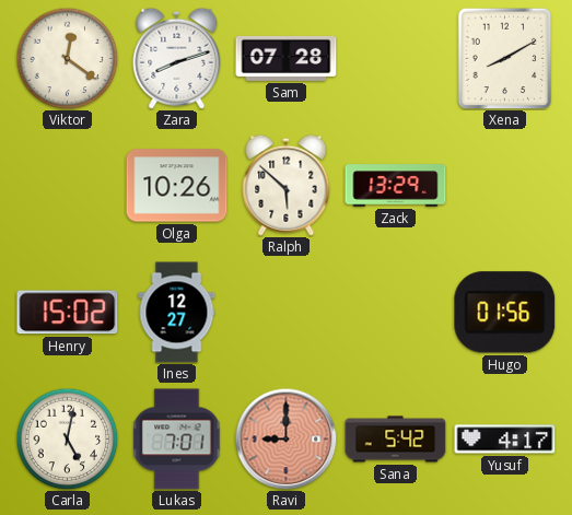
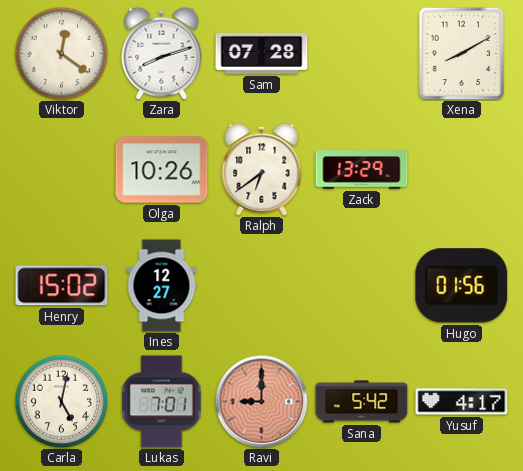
Ralph: 5:52 -> 6:39
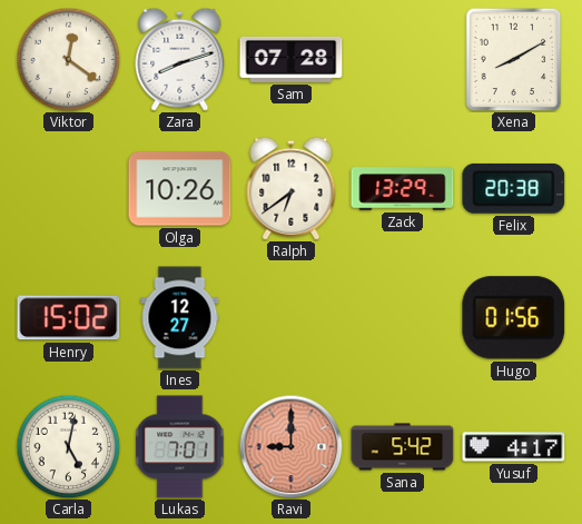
Felix: none -> 20:38
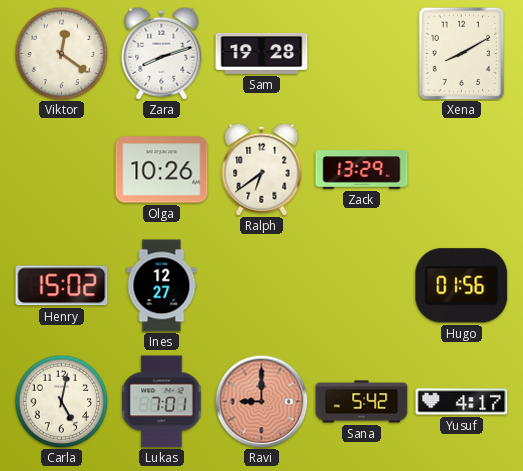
Sam: 07:28 -> 19:28
Felix: 20:38 -> none
